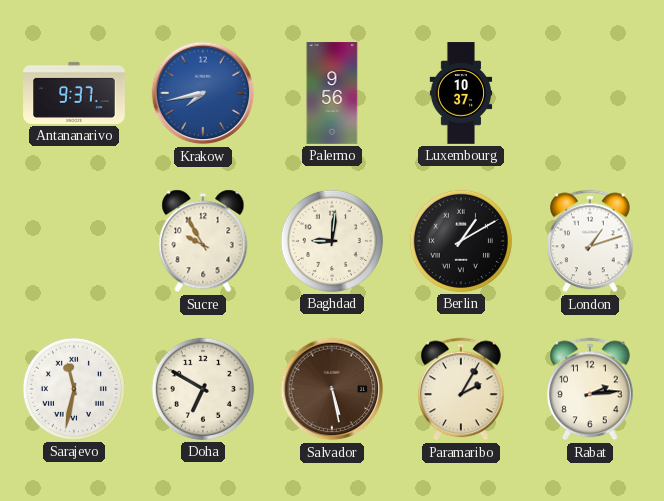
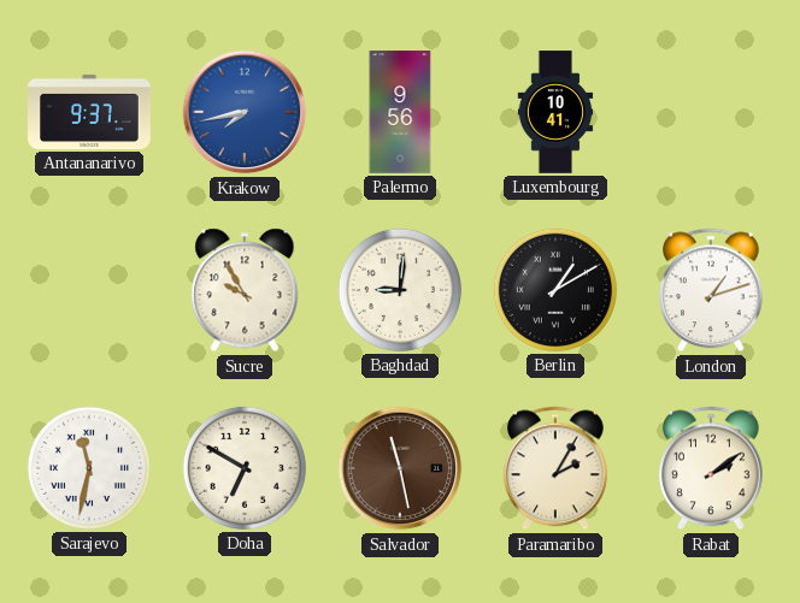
Luxembourg: 10:37 -> 10:41
Salvador: 5:28 -> 11:28
Rabat: 2:14 -> 2:09
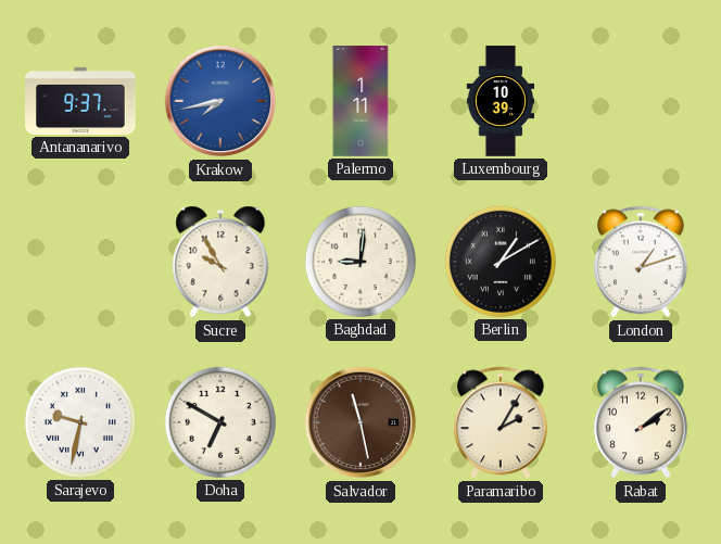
Palermo: 9:56 -> 1:11
Luxembourg: 10:41 -> 10:39
Sarajevo: 11:32 -> 9:32
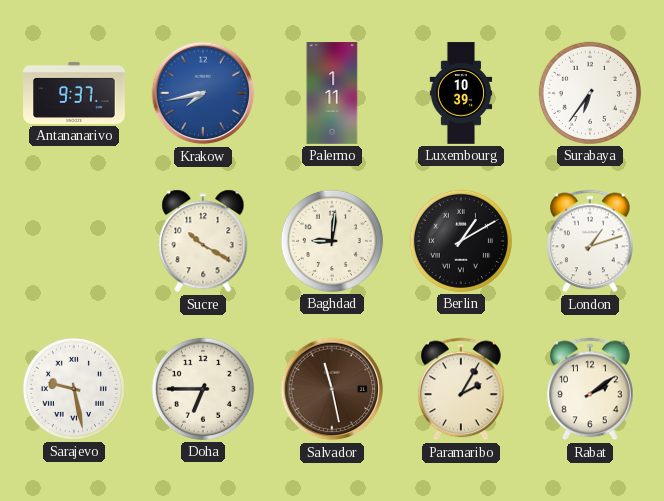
Surabaya: none -> 6:36
Sucre: 9:55 -> 10:20
Sarajevo: 9:32 -> 9:28
Doha: 6:50 -> 6:45
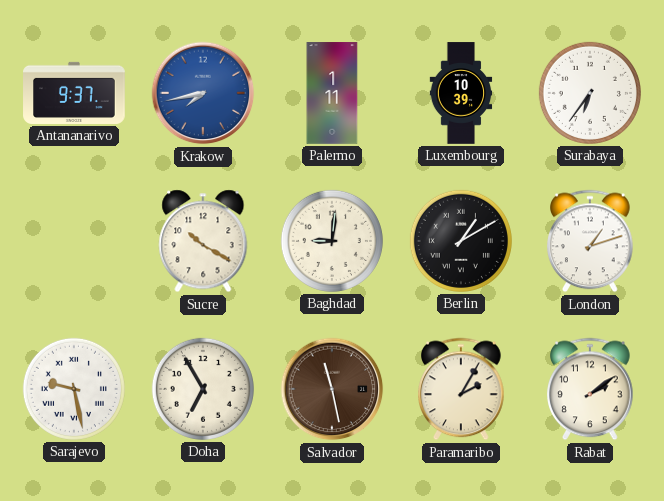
Doha: 6:45 -> 6:55
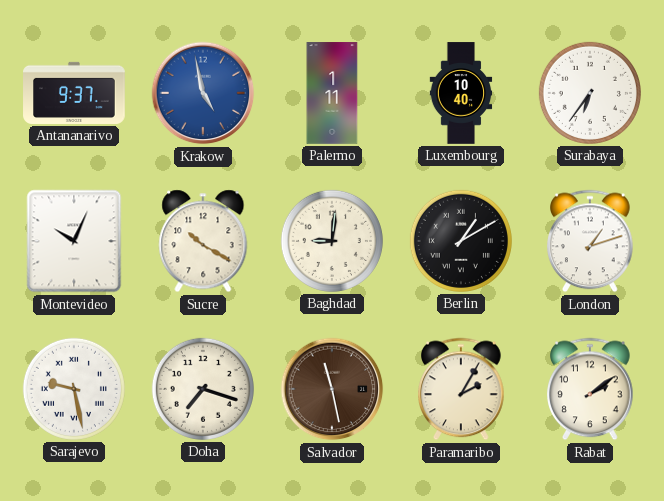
Krakow: 7:43 -> 4:58
Luxembourg: 10:39 -> 10:40
Montevideo: none -> 10:04
Doha: 6:55 -> 7:18
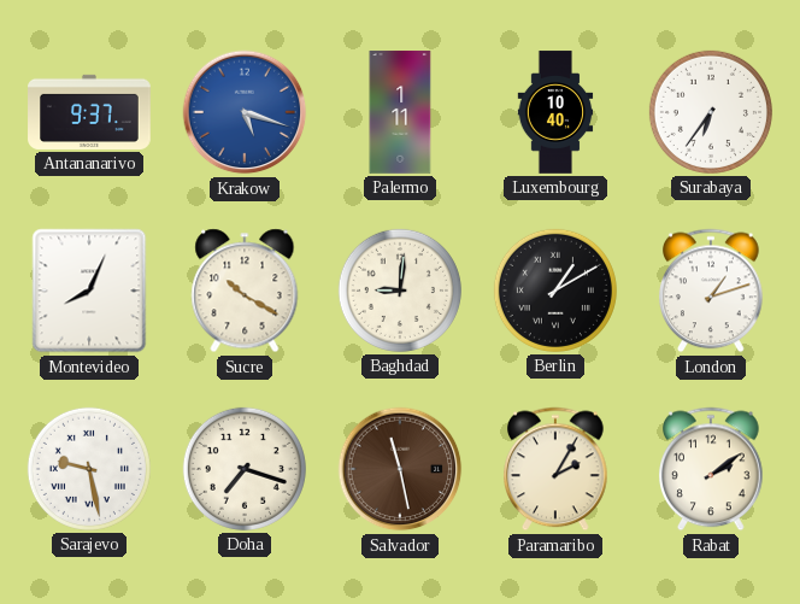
Krakow: 4:58 -> 5:18
Montevideo: 10:04 -> 8:04
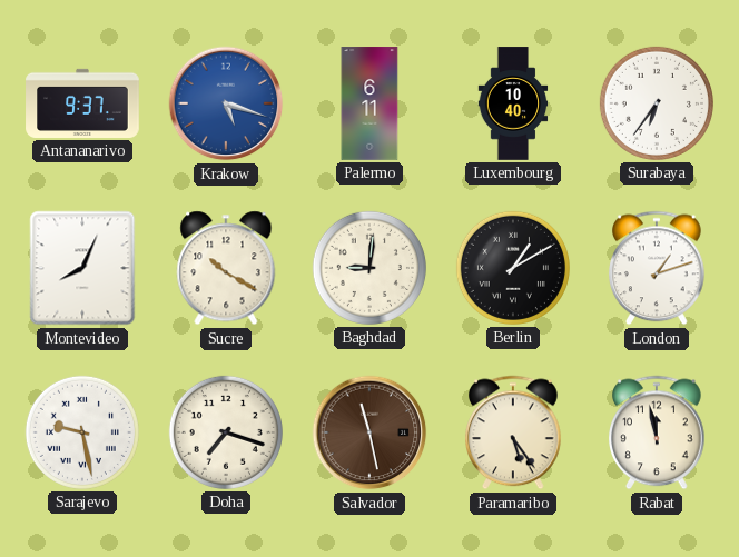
Palermo: 1:11 -> 6:11
Paramaribo: 2:05 -> 5:24
Rabat: 2:09 -> 11:58
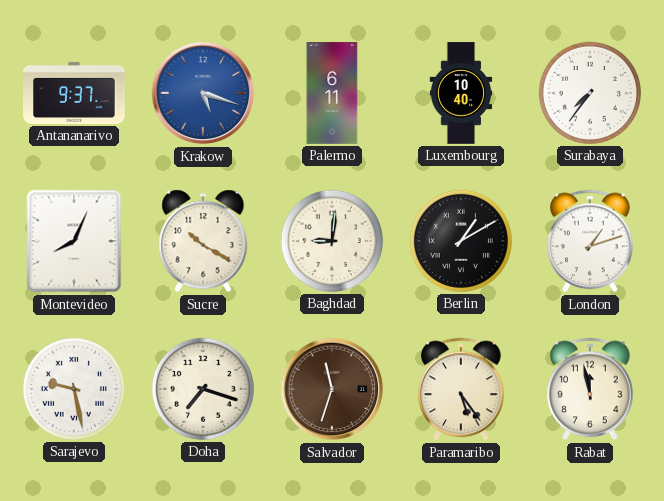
Surabaya: 6:36 -> 7:36
Salvador: 11:28 -> 11:33
